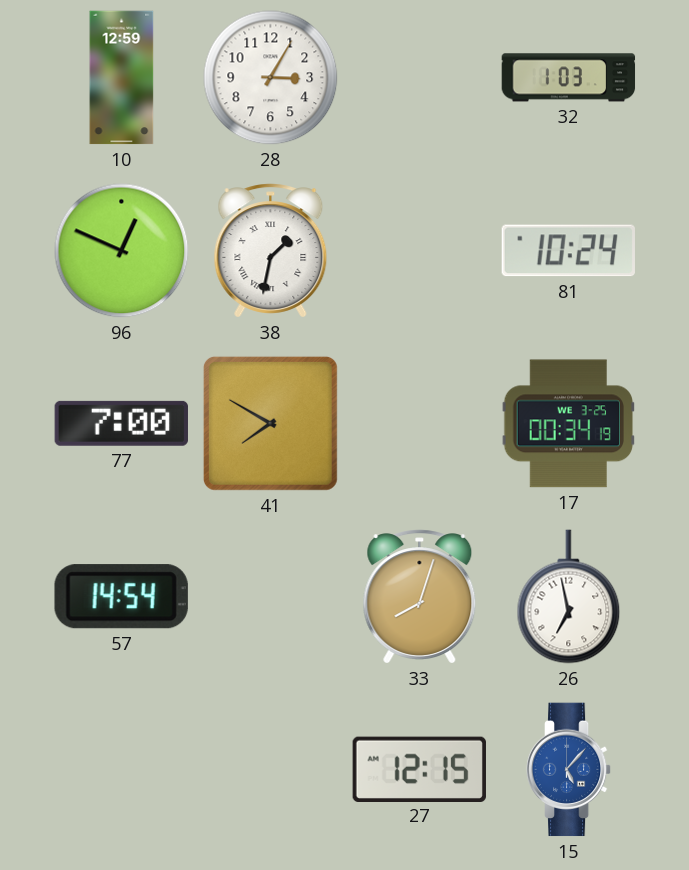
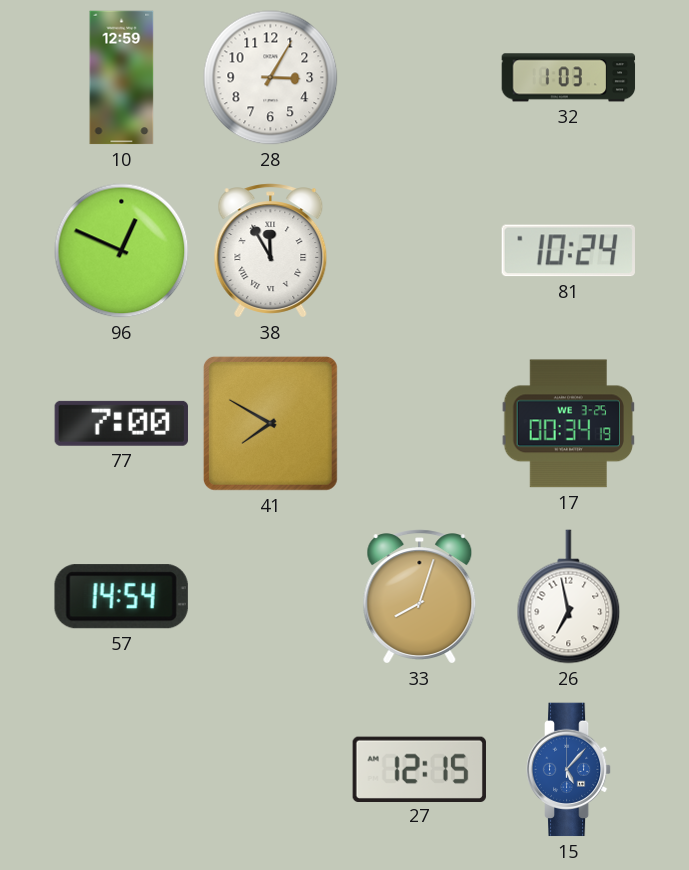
38: 1:32 -> 11:55
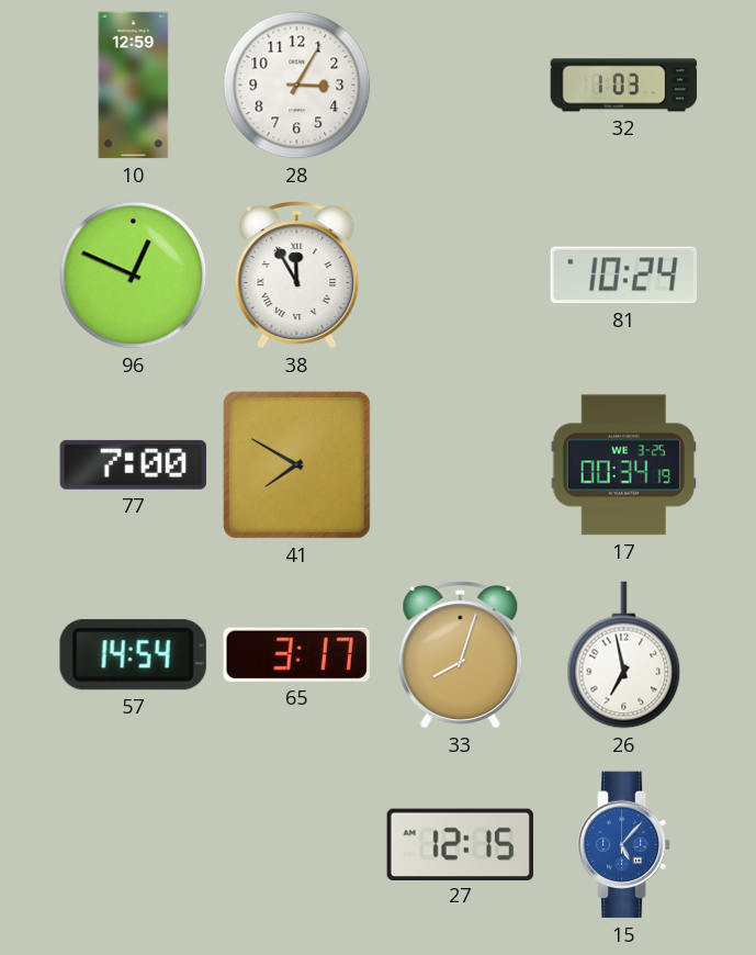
65: none -> 3:17
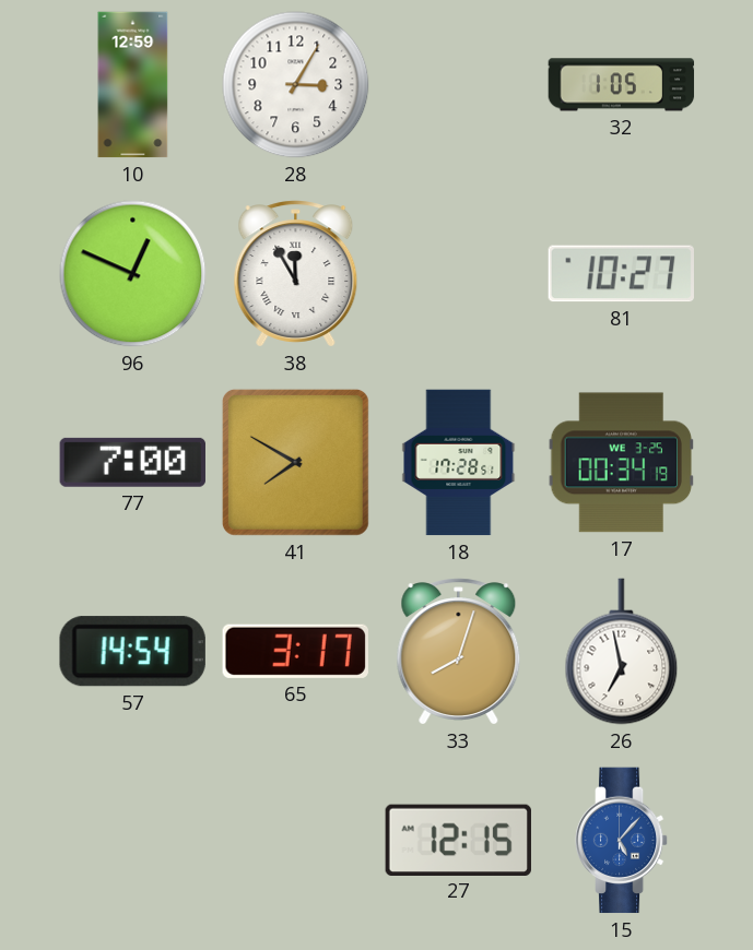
32: 1:03 -> 1:05
81: 10:24 -> 10:27
18: none -> 17:28
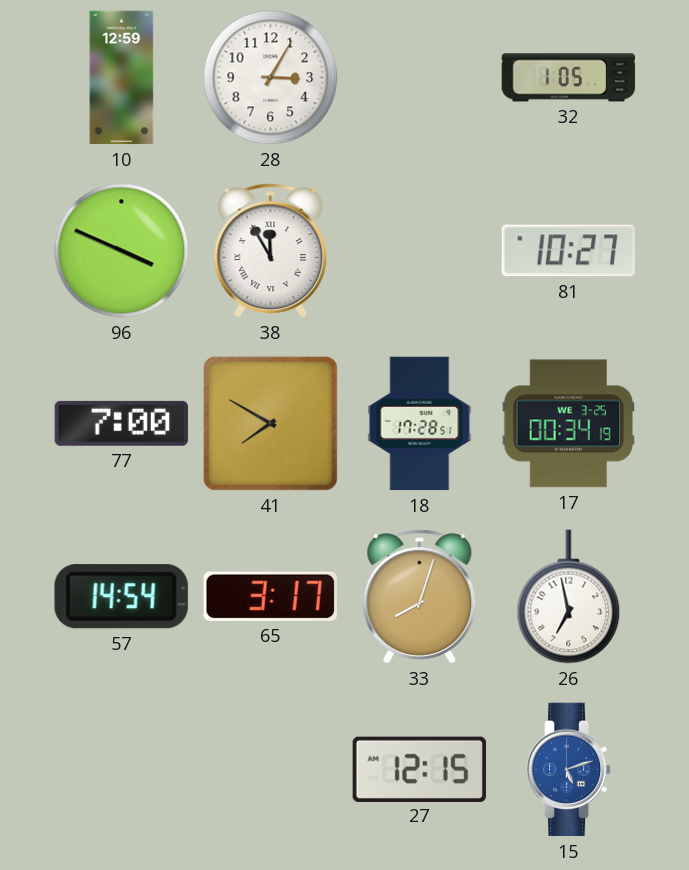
96: 12:49 -> 3:49
15: 5:07 -> 5:12
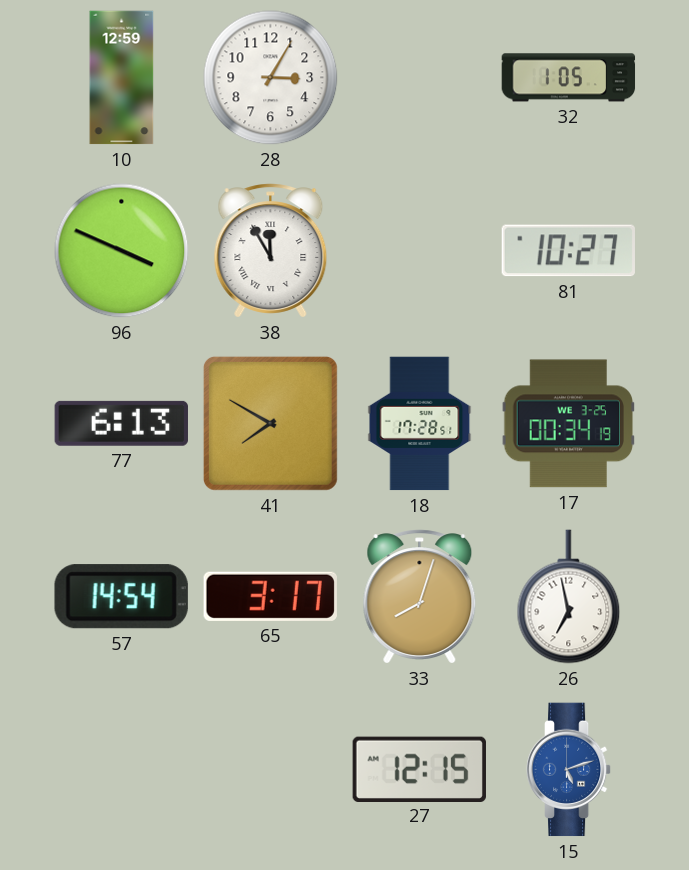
77: 7:00 -> 6:13
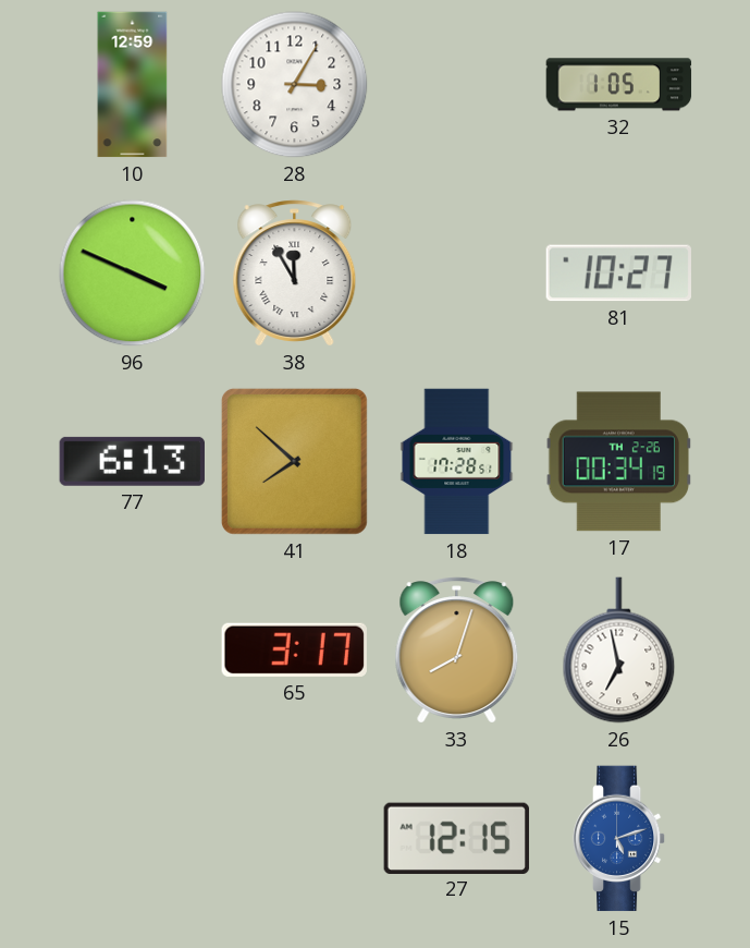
41: 7:50 -> 7:52
17 date: WE 3-25 -> TH 2-26
57: 14:54 -> none
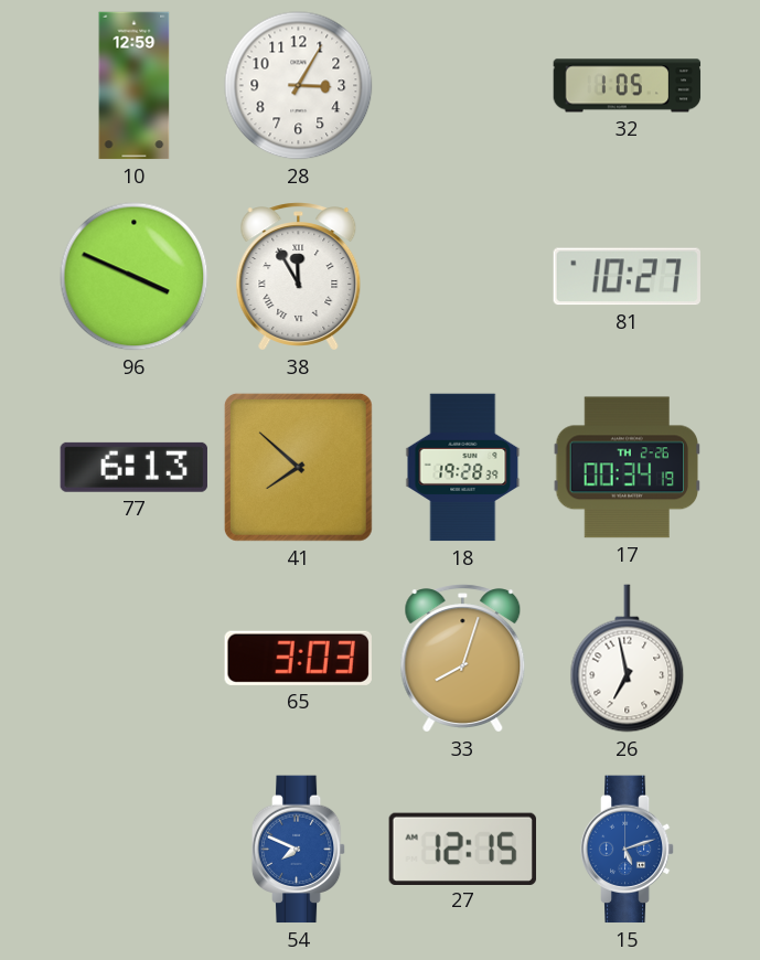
18: 17:28 -> 19:28
65: 3:17 -> 3:03
54: none -> 7:49
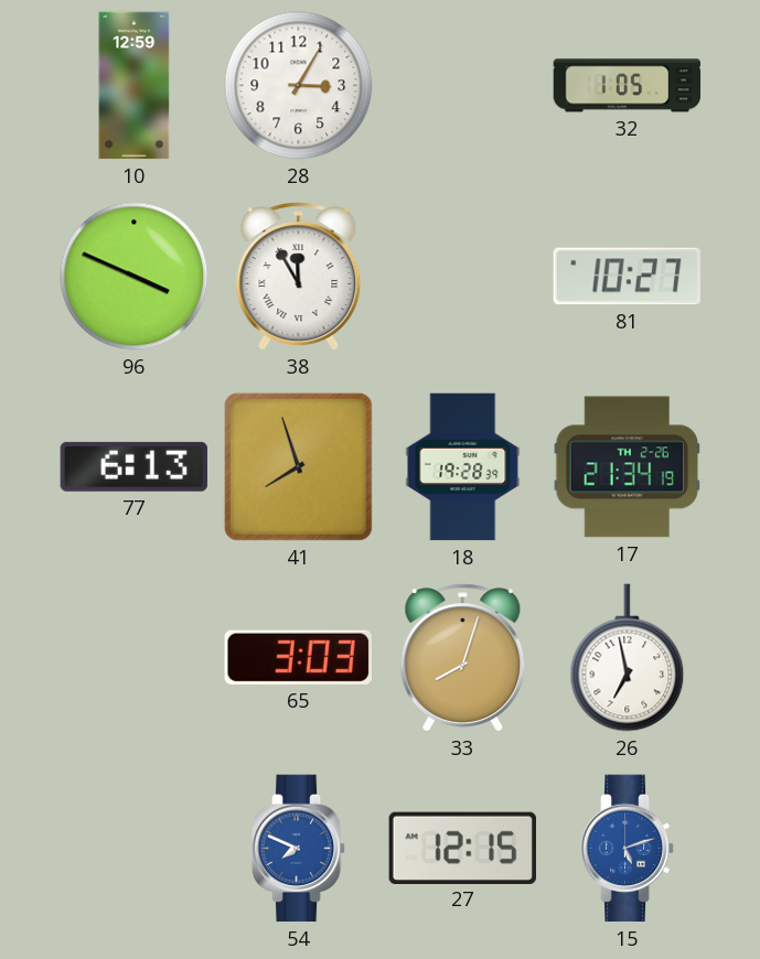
41: 7:52 -> 7:57
17: 00:34 -> 21:34
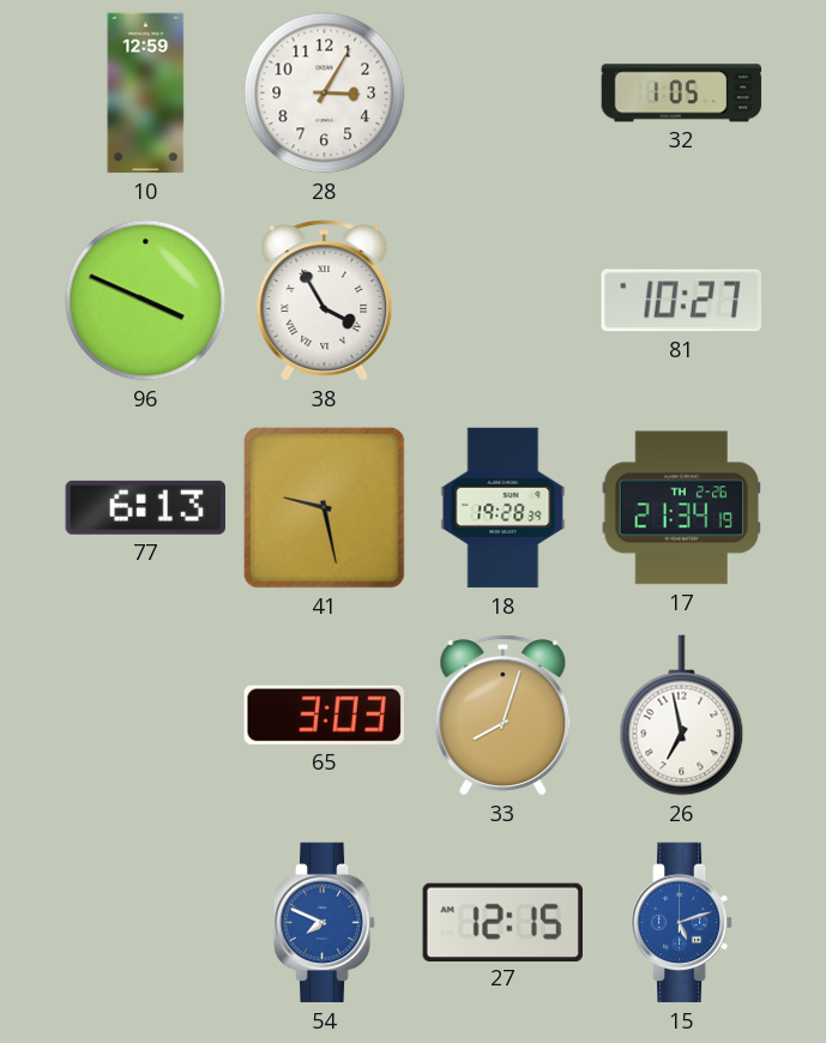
38: 11:55 -> 3:55
41: 7:57 -> 9:28
